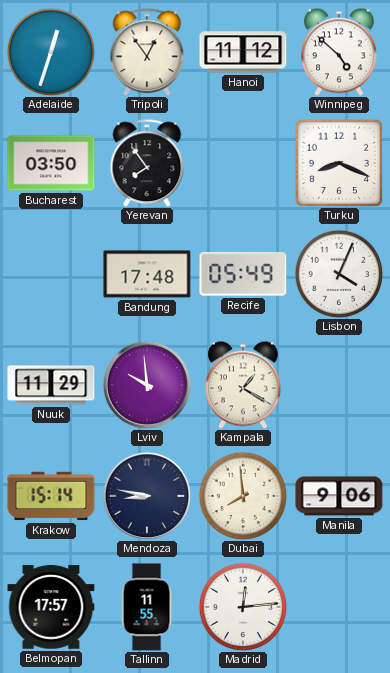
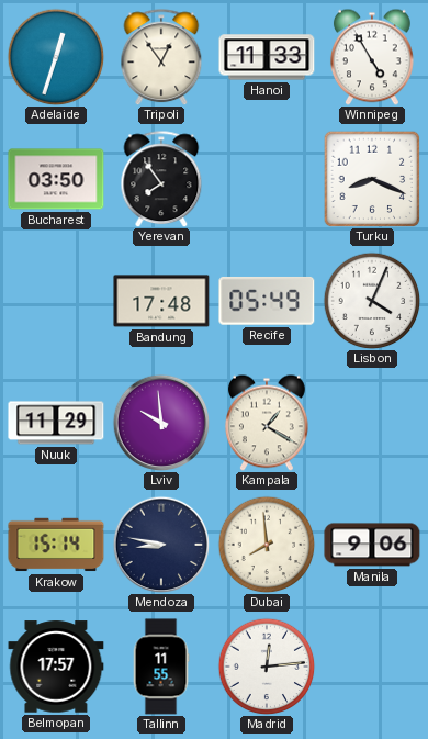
Hanoi: 11:12 -> 11:33
Winnipeg: 4:52 -> 4:55
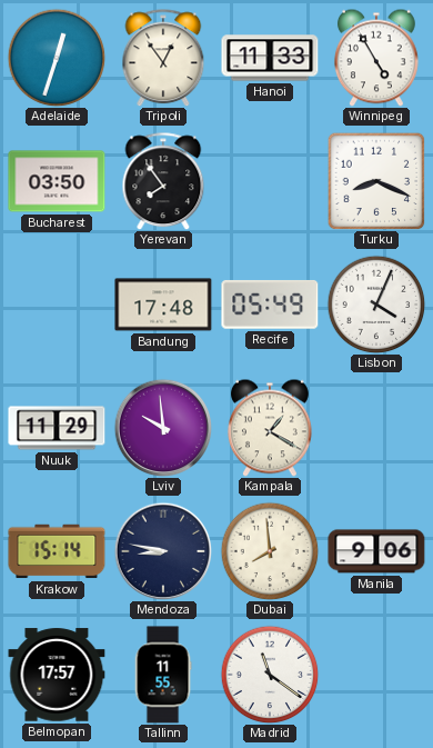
Madrid: 12:14 -> 11:21
